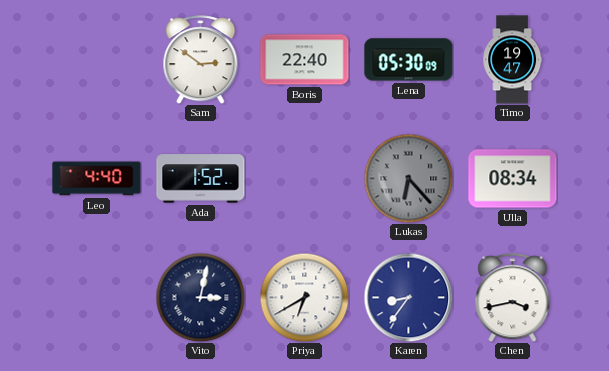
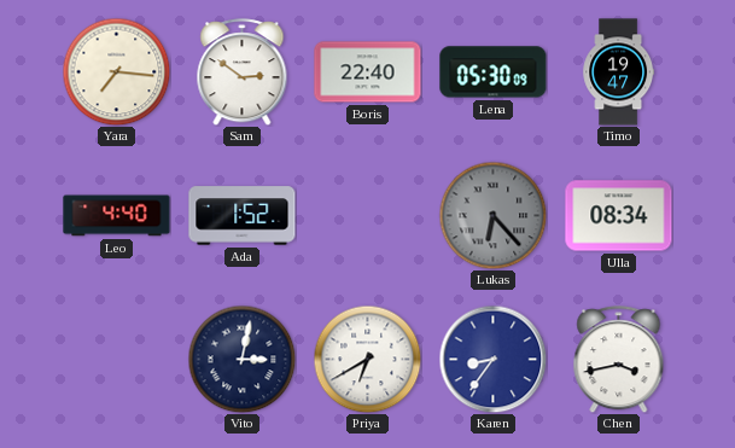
Yara: none -> 7:16
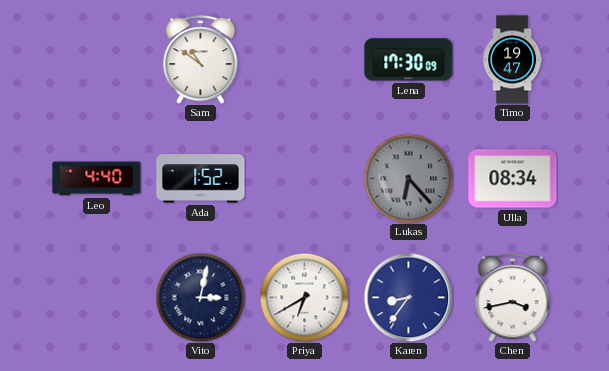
Yara: 7:16 -> none
Sam: 2:51 -> 10:51
Boris: 22:40 -> none
Lena: 05:30 -> 17:30
